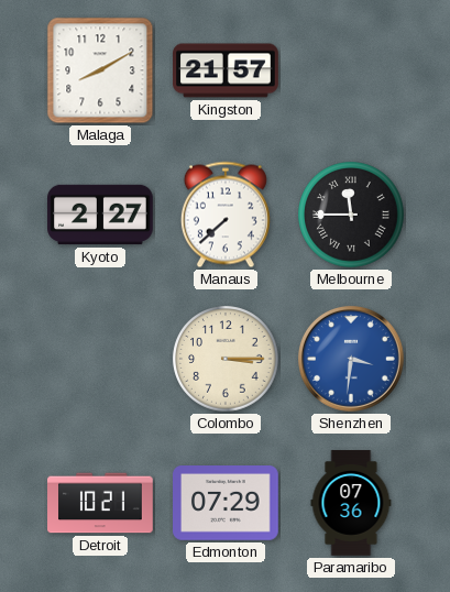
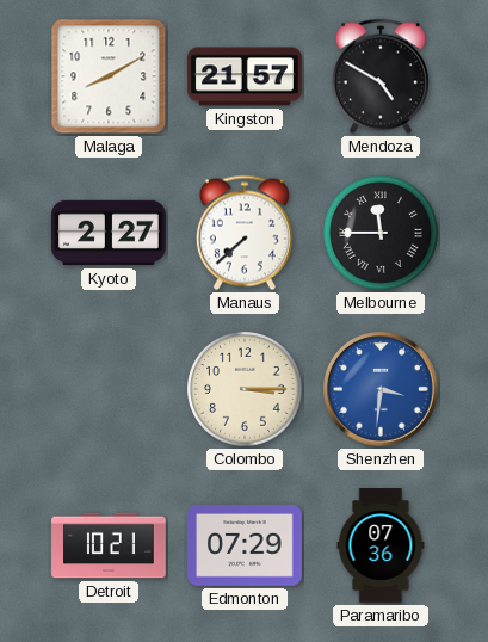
Mendoza: none -> 4:50
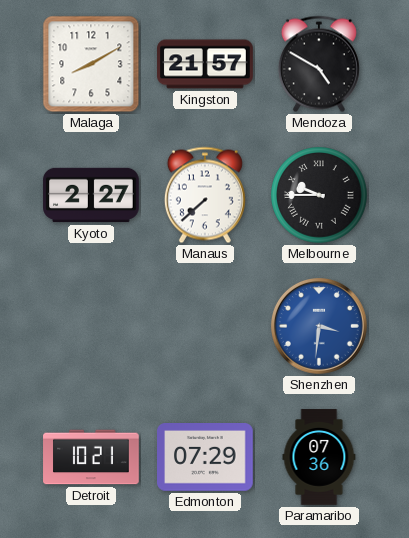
Melbourne: 11:45 -> 9:45
Colombo: 3:15 -> none
